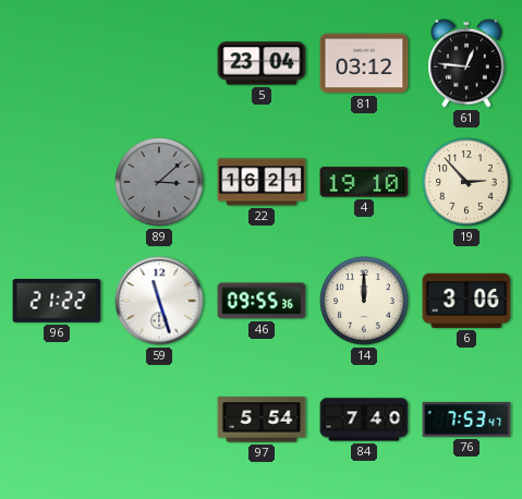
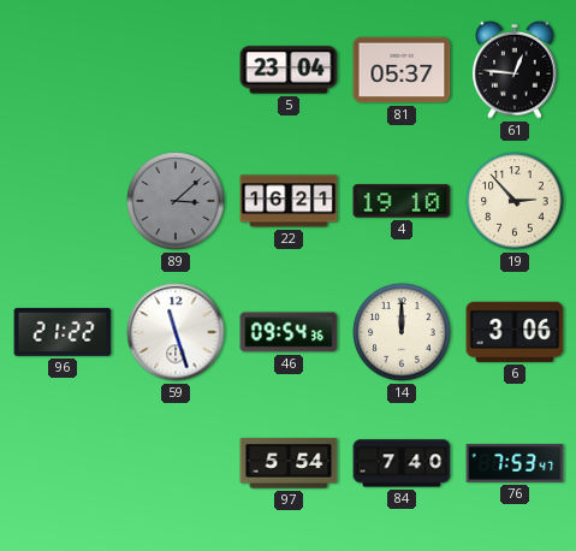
81: 03:12 -> 05:37
46: 09:55 -> 09:54
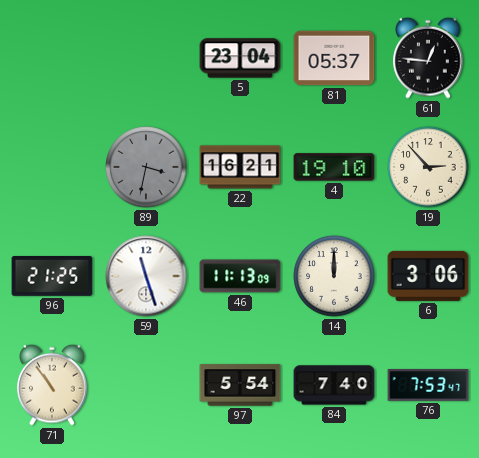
89: 3:08 -> 3:32
96: 21:22 -> 21:25
46: 09:54 -> 11:13
71: none -> 10:54
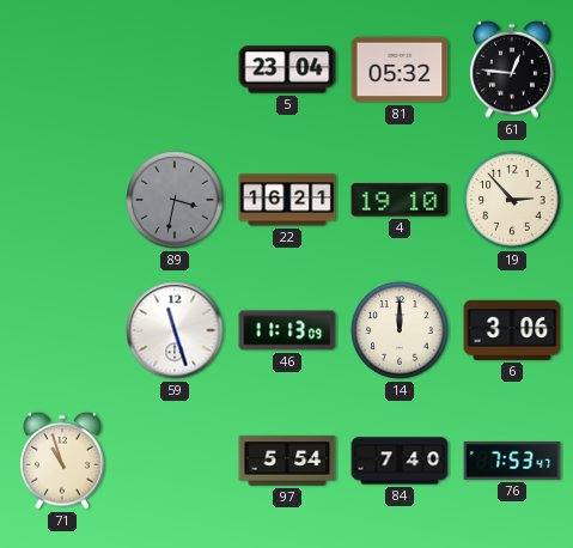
81: 05:37 -> 05:32
96: 21:25 -> none
71: 10:54 -> 10:57
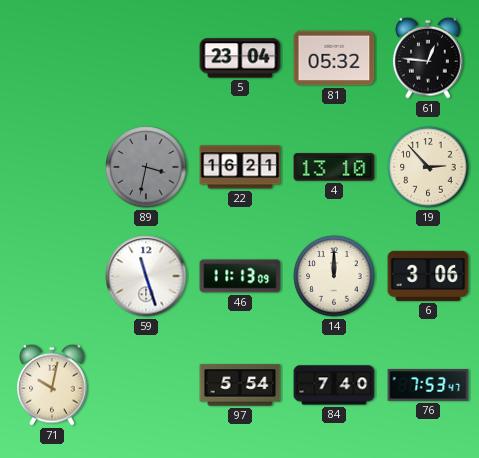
4: 19:10 -> 13:10
71: 10:57 -> 10:02
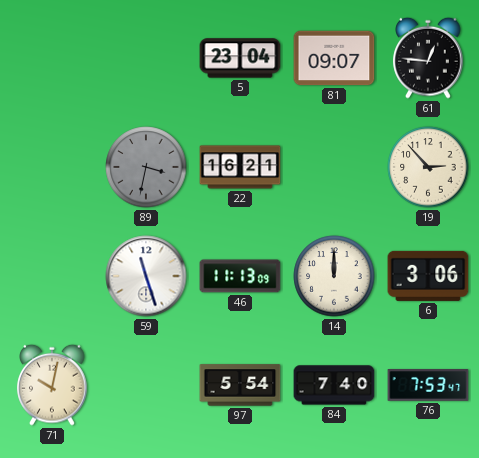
81: 05:32 -> 09:07
4: 13:10 -> none
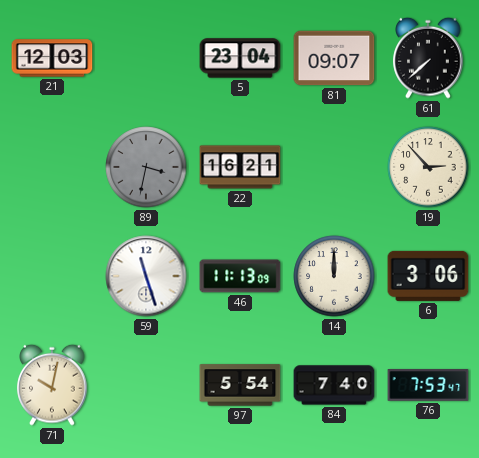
21: none -> 12:03
61: 12:46 -> 7:38
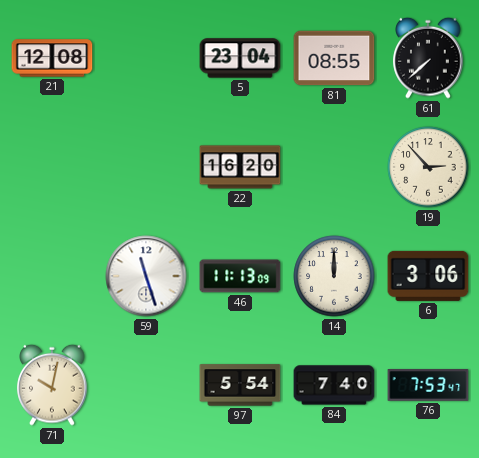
21: 12:03 -> 12:08
81: 09:07 -> 08:55
89: 3:32 -> none
22: 16:21 -> 16:20
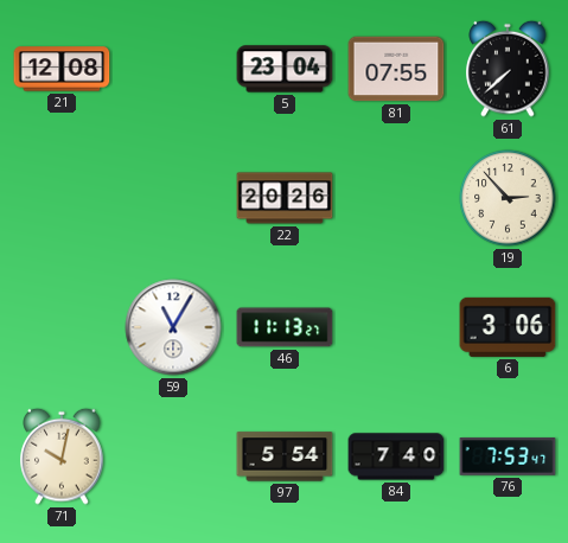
81: 08:55 -> 07:55
22: 16:20 -> 20:26
59: 11:27 -> 11:05
46: 11:13:09 -> 11:13:27
14: 12:00 -> none
